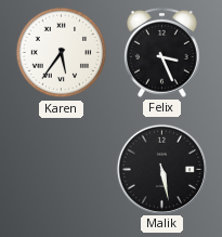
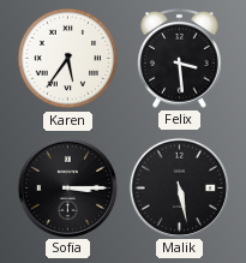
Felix: 3:26 -> 3:29
Sofia: none -> 3:15
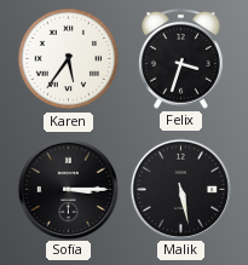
Felix: 3:29 -> 3:33
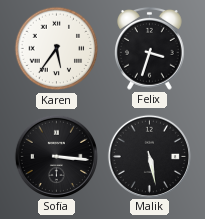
Sofia: 3:15 -> 3:16
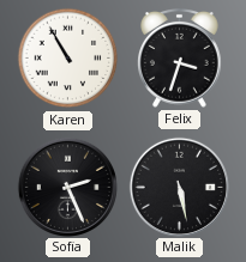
Karen: 5:36 -> 10:55
Sofia: 3:16 -> 2:26
